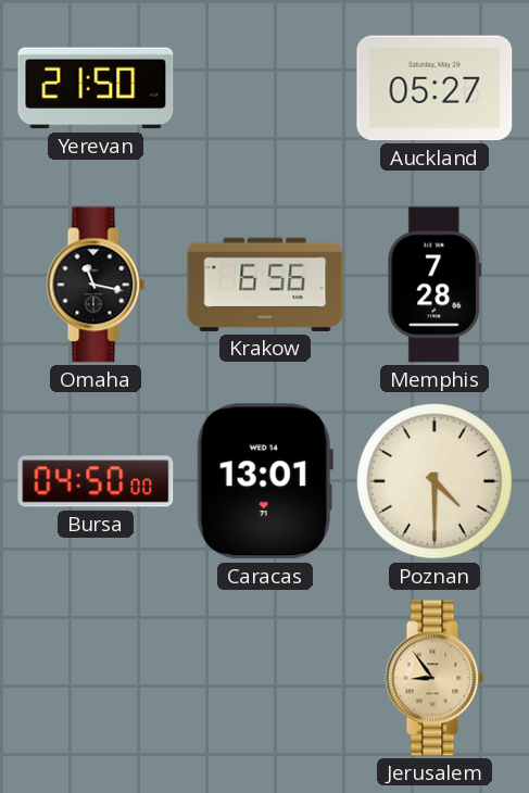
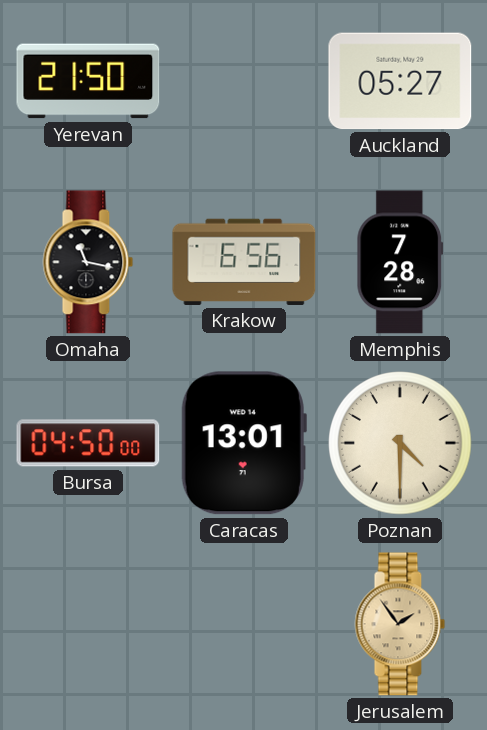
Jerusalem: 8:54 -> 1:54
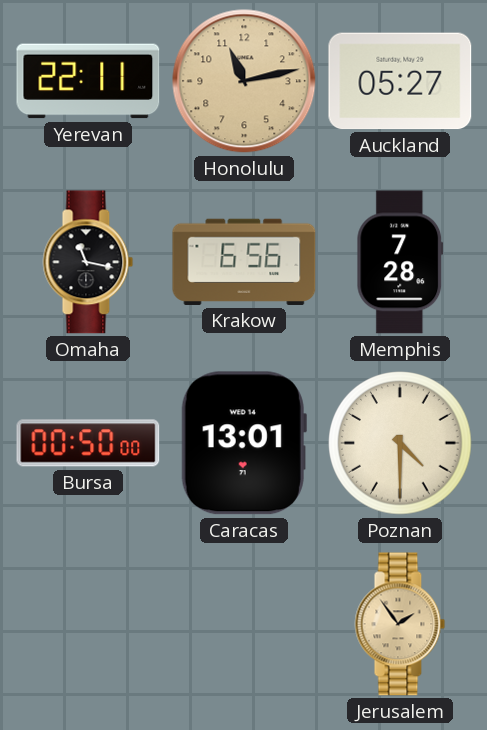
Yerevan: 21:50 -> 22:11
Honolulu: none -> 11:13
Bursa: 04:50 -> 00:50
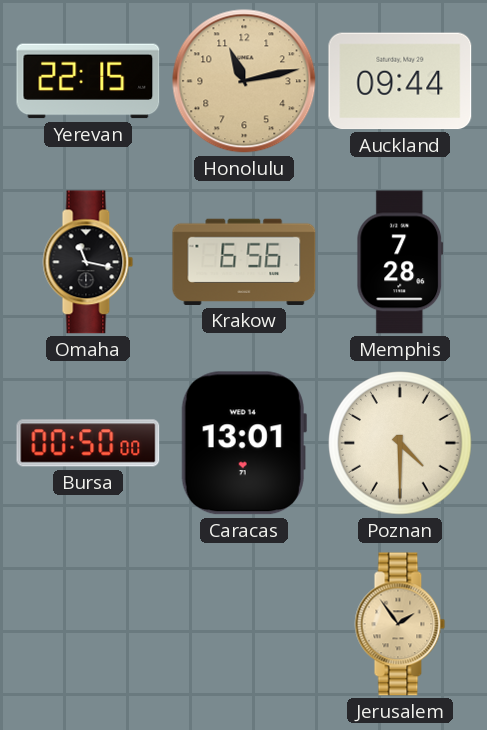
Yerevan: 22:11 -> 22:15
Auckland: 05:27 -> 09:44
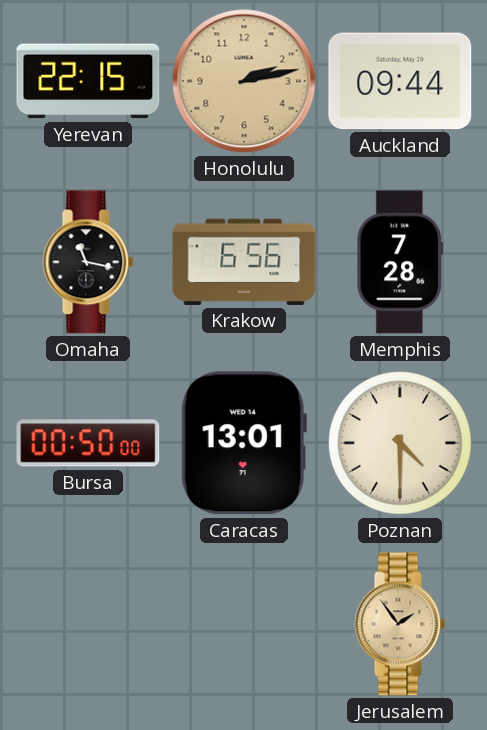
Honolulu: 11:13 -> 2:13
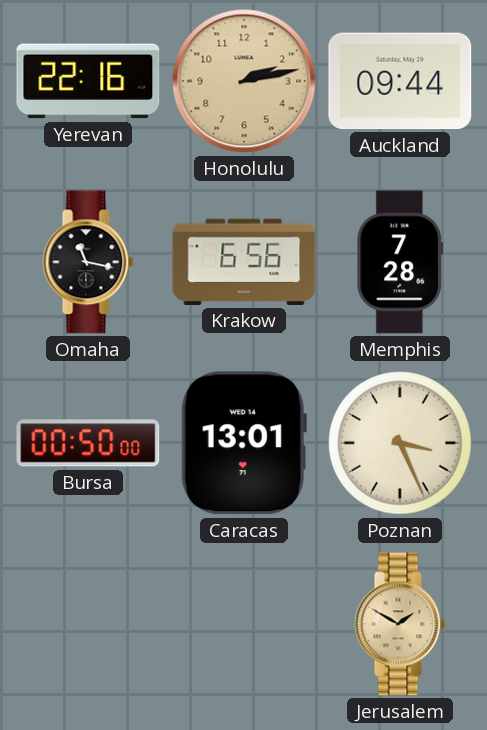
Yerevan: 22:15 -> 22:16
Poznan: 4:30 -> 3:26
Jerusalem: 1:54 -> 1:50
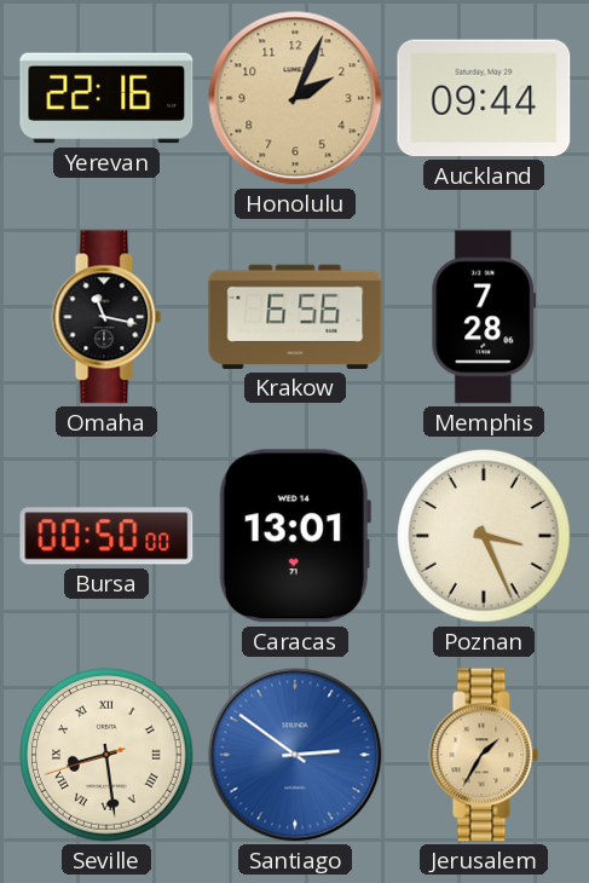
Honolulu: 2:13 -> 2:04
Seville: none -> 8:28
Santiago: none -> 2:51
Jerusalem: 1:50 -> 1:35
